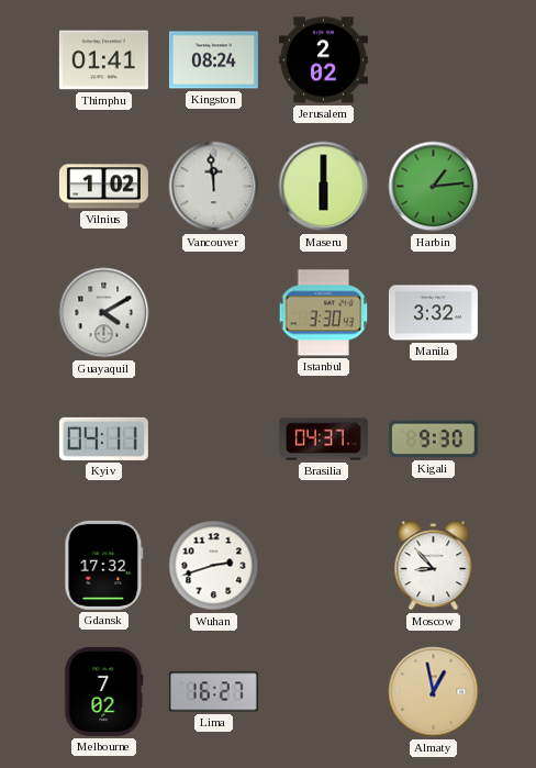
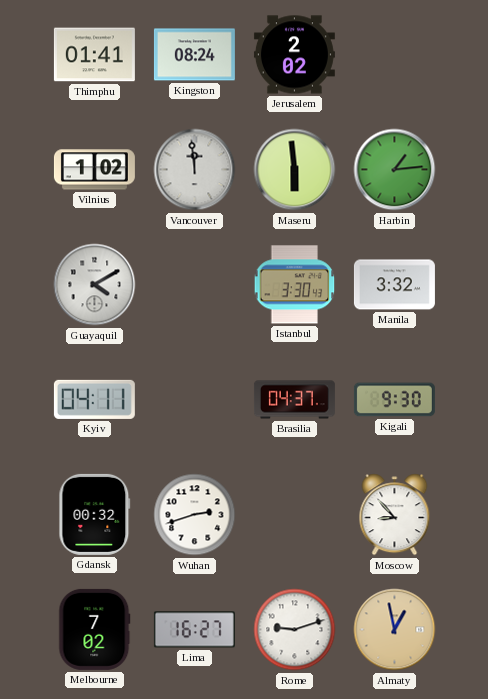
Maseru: 6:00 -> 5:59
Gdansk: 17:32 -> 00:32
Rome: none -> 9:12
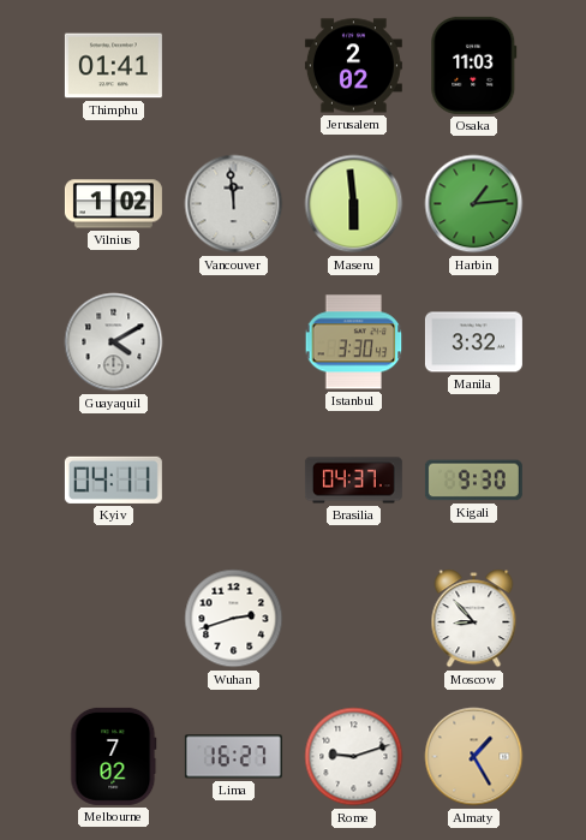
Kingston: 08:24 -> none
Osaka: none -> 11:03
Gdansk: 00:32 -> none
Almaty: 12:58 -> 1:25
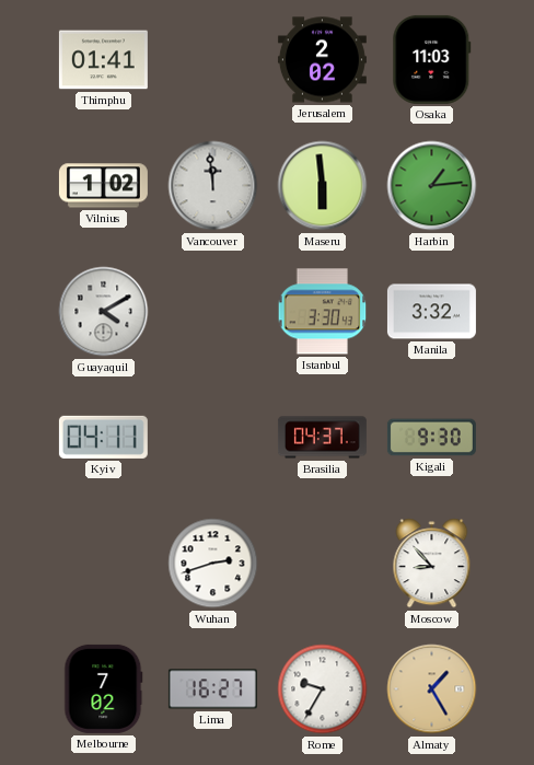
Rome: 9:12 -> 9:35
